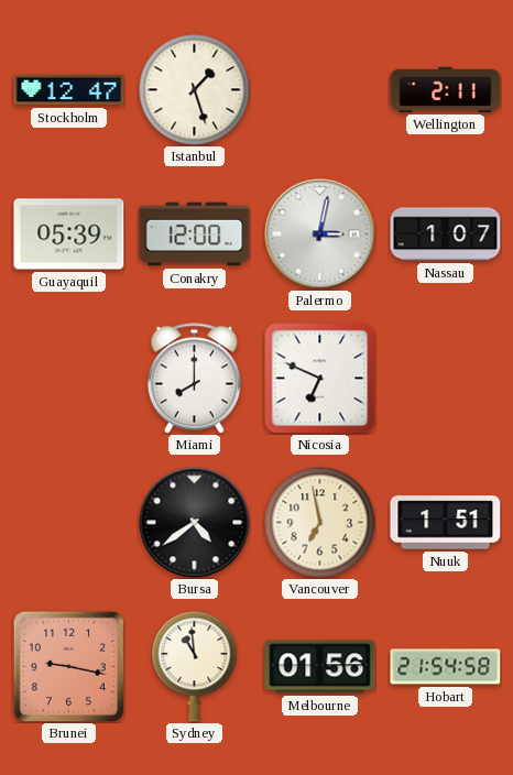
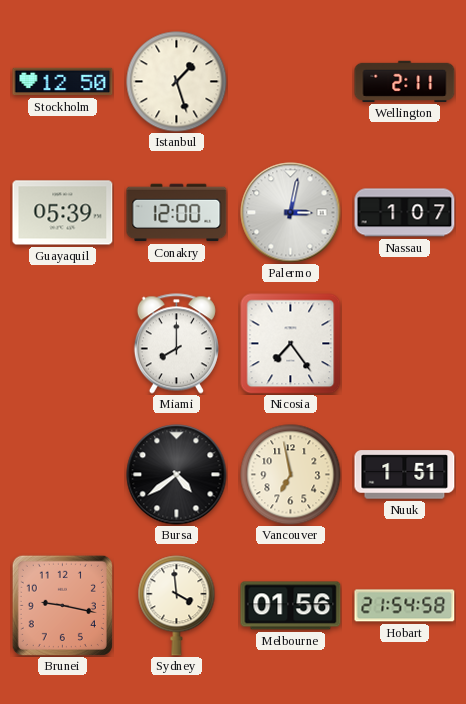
Stockholm: 12:47 -> 12:50
Nicosia: 6:49 -> 7:24
Sydney: 10:59 -> 3:59
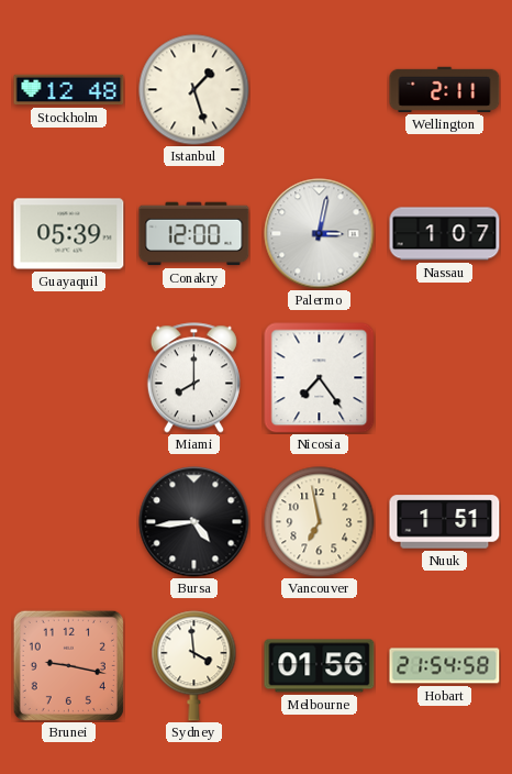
Stockholm: 12:50 -> 12:48
Bursa: 4:39 -> 4:44
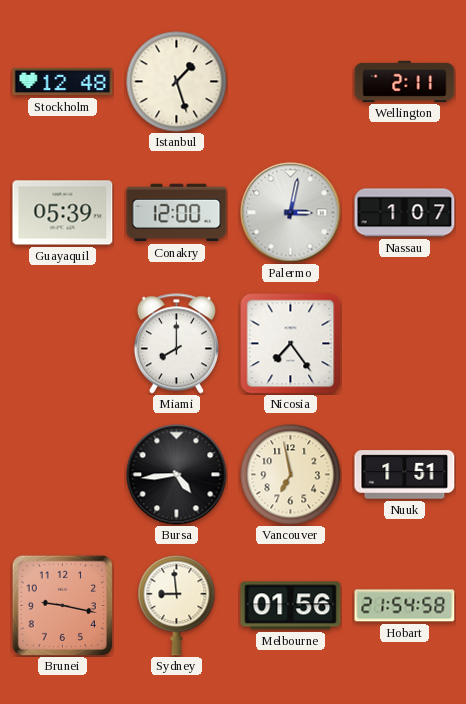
Sydney: 3:59 -> 8:59
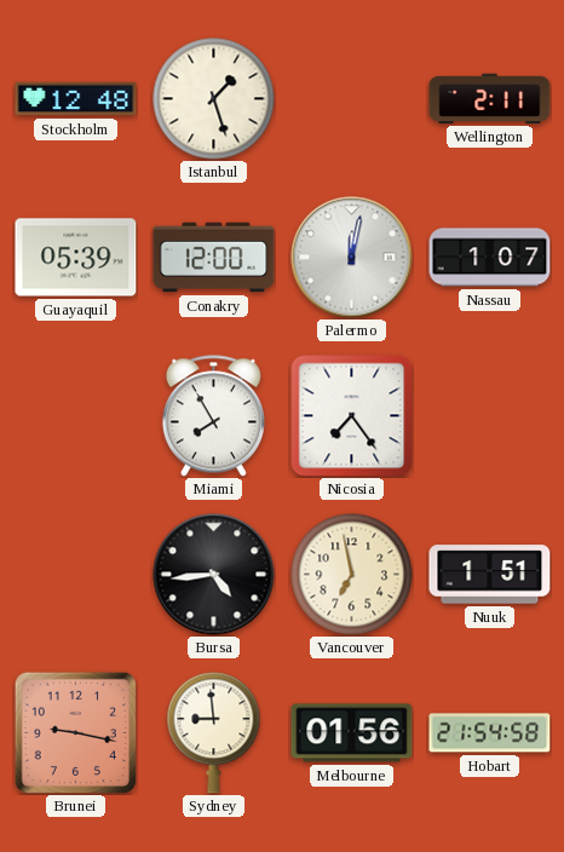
Palermo: 3:02 -> 12:02
Miami: 8:00 -> 7:55
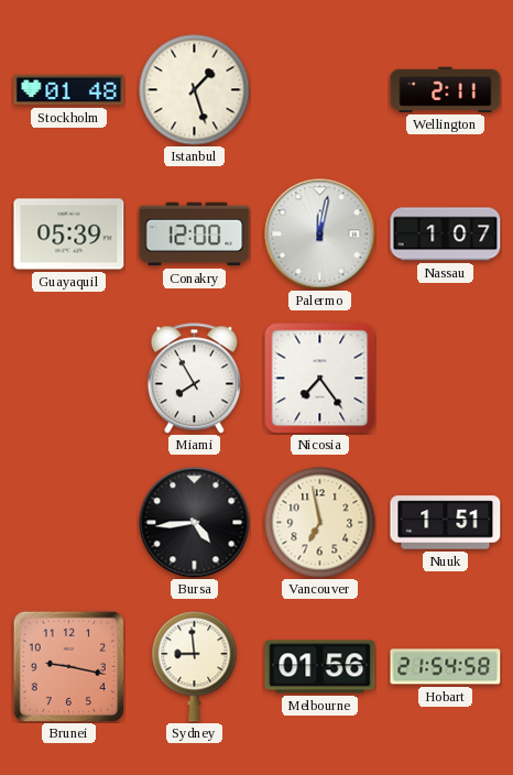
Stockholm: 12:48 -> 01:48
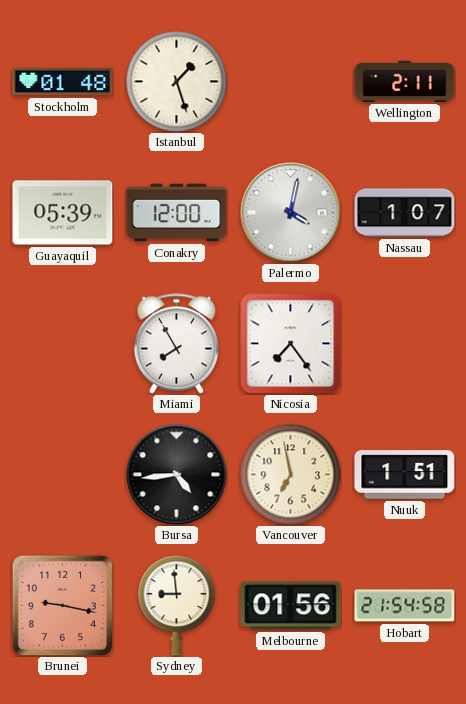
Palermo: 12:02 -> 4:02
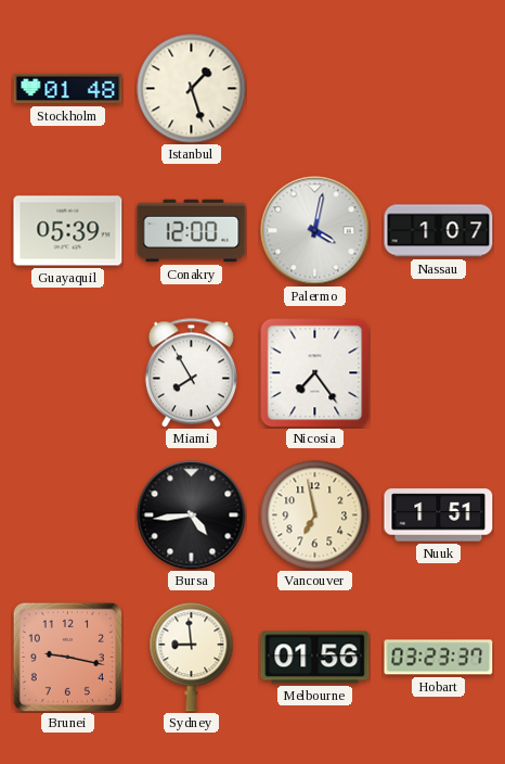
Wellington: 2:11 -> none
Hobart: 21:54 -> 03:23
